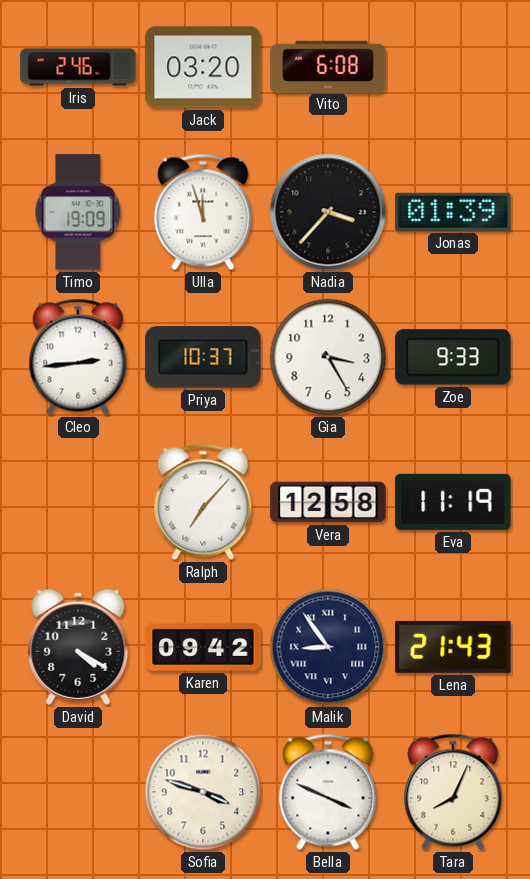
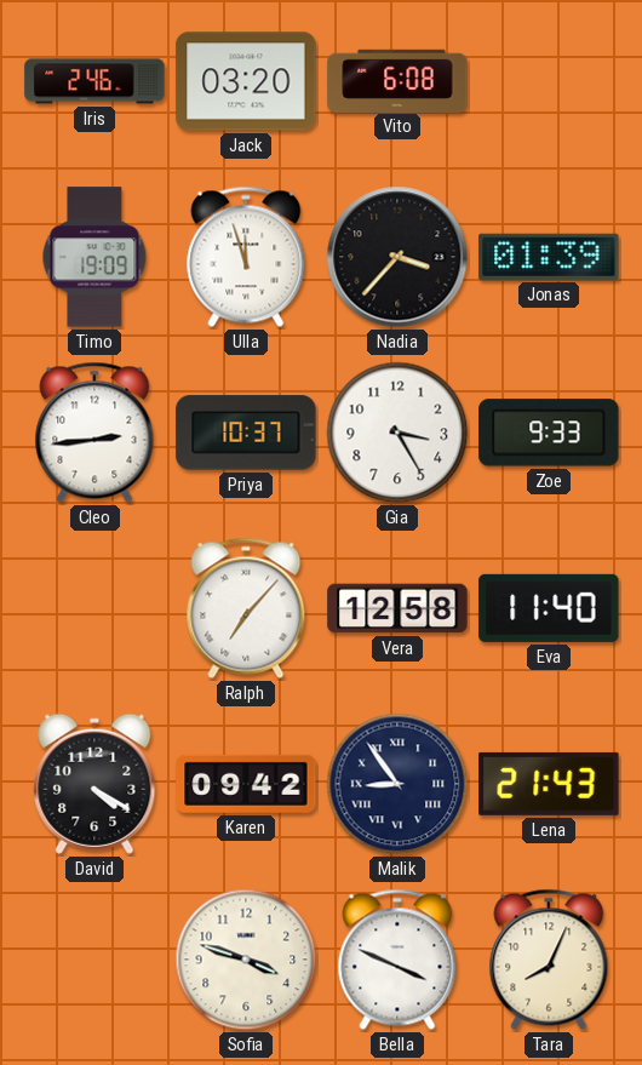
Eva: 11:19 -> 11:40
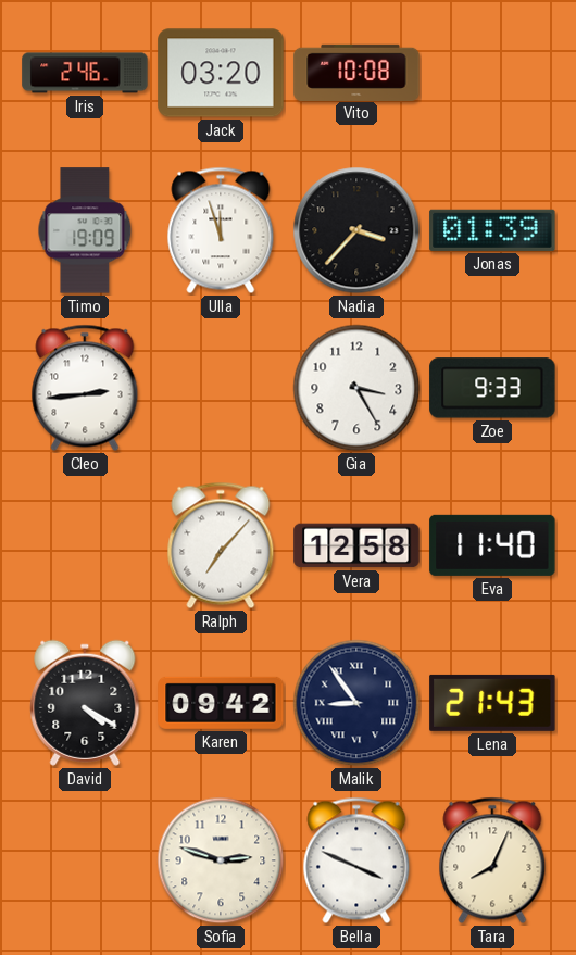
Vito: 6:08 -> 10:08
Priya: 10:37 -> none
Sofia: 3:48 -> 2:48
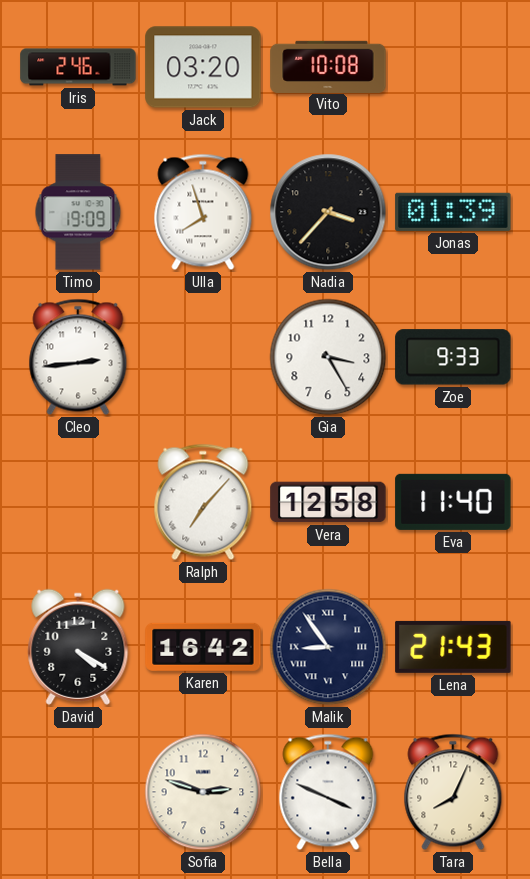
Ulla: 11:57 -> 7:57
Karen: 09:42 -> 16:42
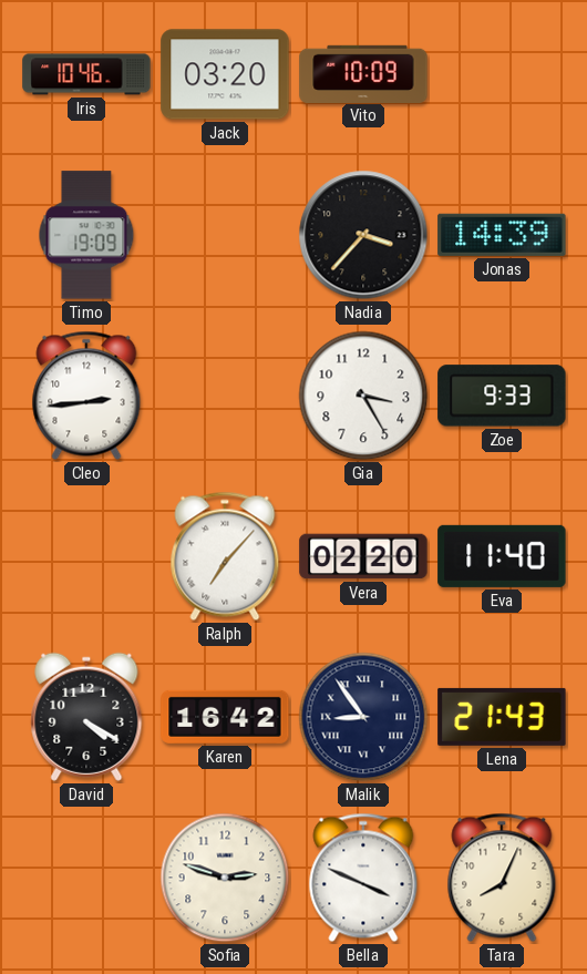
Iris: 2:46 -> 10:46
Vito: 10:08 -> 10:09
Ulla: 7:57 -> none
Jonas: 01:39 -> 14:39
Vera: 12:58 -> 02:20
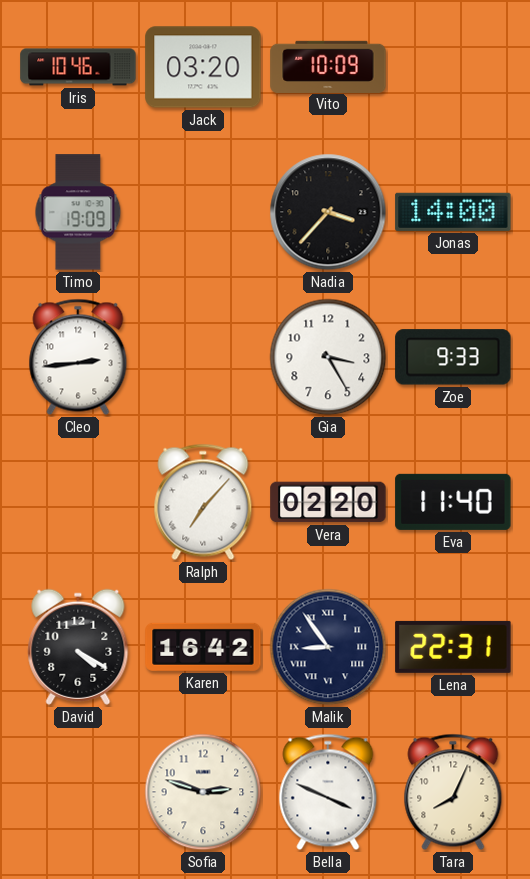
Jonas: 14:39 -> 14:00
Lena: 21:43 -> 22:31
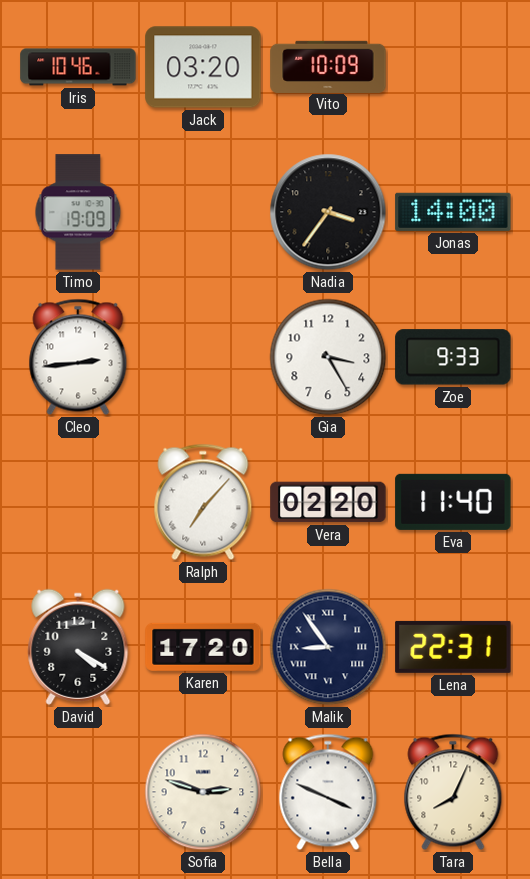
Nadia: 3:37 -> 3:36
Karen: 16:42 -> 17:20
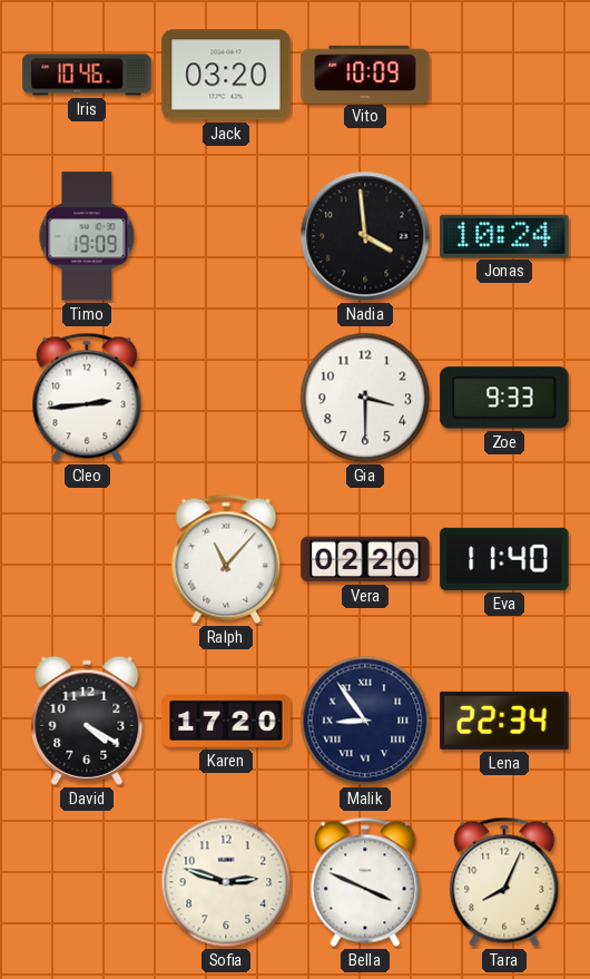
Nadia: 3:36 -> 3:59
Jonas: 14:00 -> 10:24
Gia: 3:25 -> 3:30
Ralph: 7:07 -> 11:07
Lena: 22:31 -> 22:34
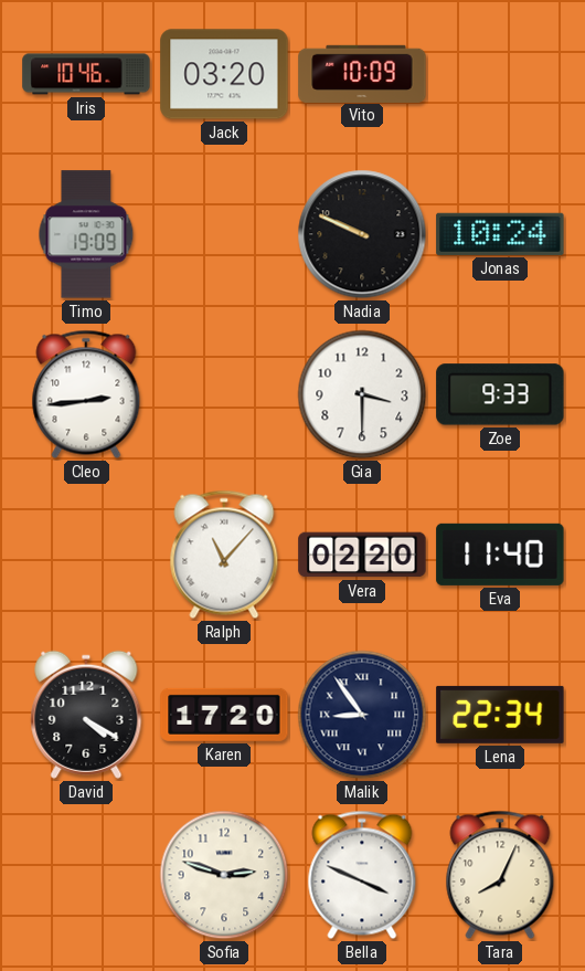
Nadia: 3:59 -> 9:49
